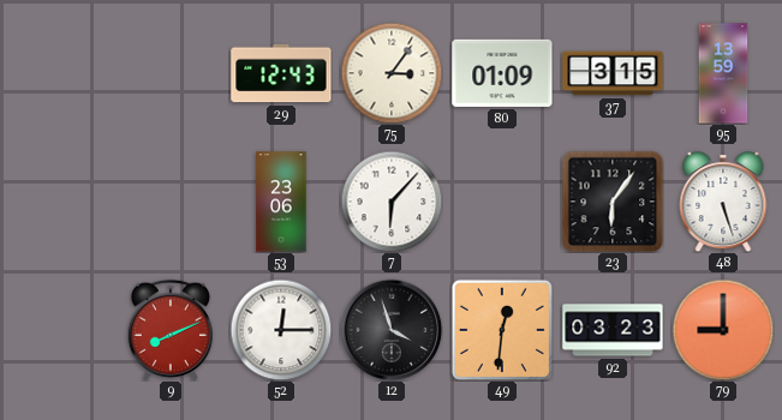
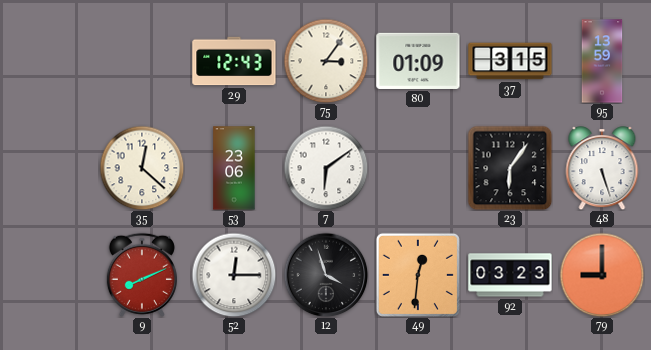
35: none -> 12:22
7: 6:07 -> 6:09
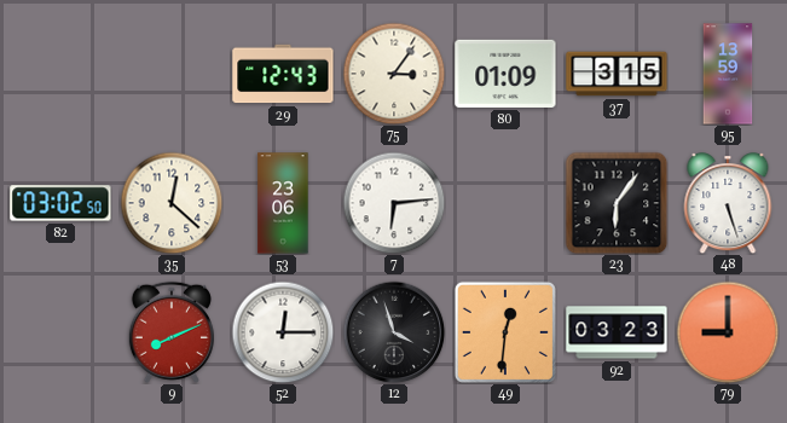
82: none -> 03:02
7: 6:09 -> 6:14
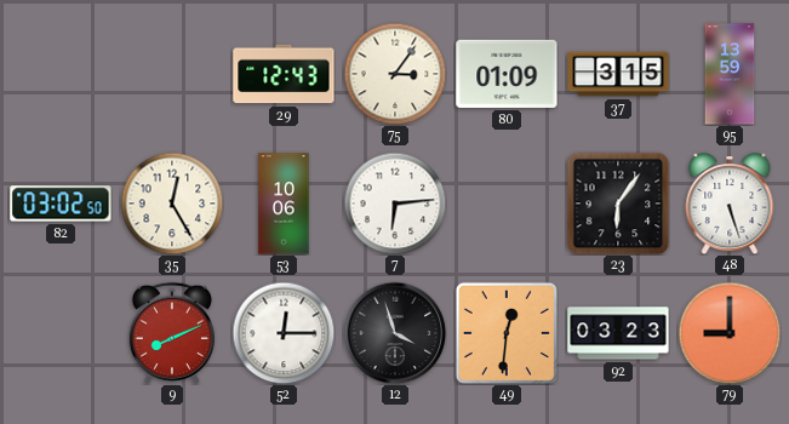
35: 12:22 -> 12:25
53: 23:06 -> 10:06
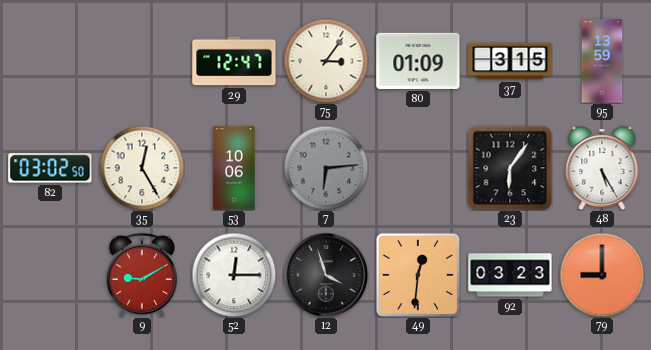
29: 12:43 -> 12:47
7 dial: white -> grey
48: 5:27 -> 5:25
9: 8:11 -> 9:10
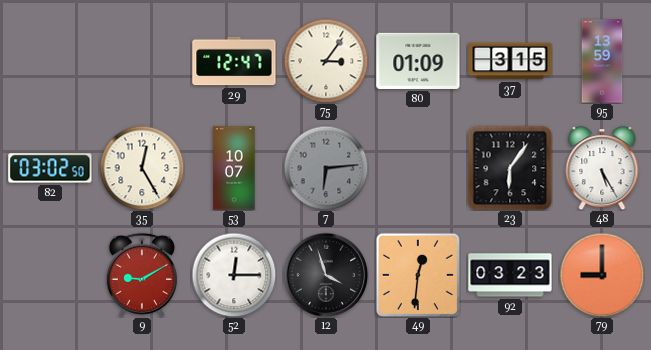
53: 10:06 -> 10:07
